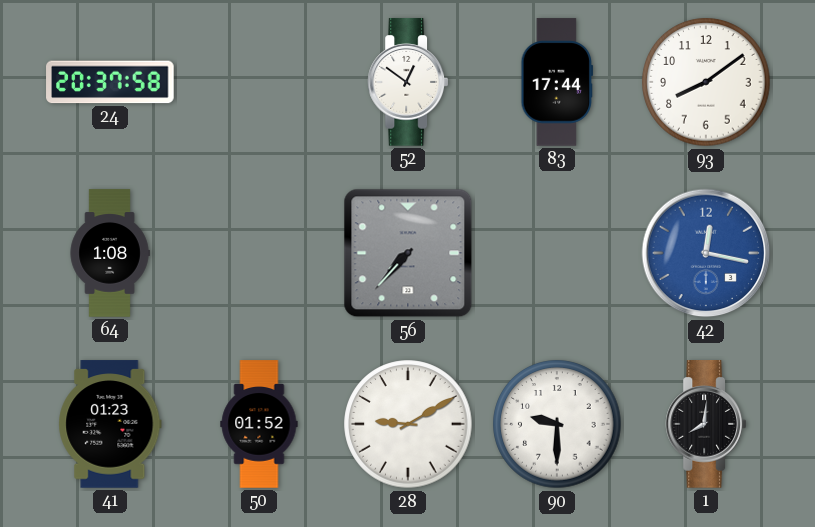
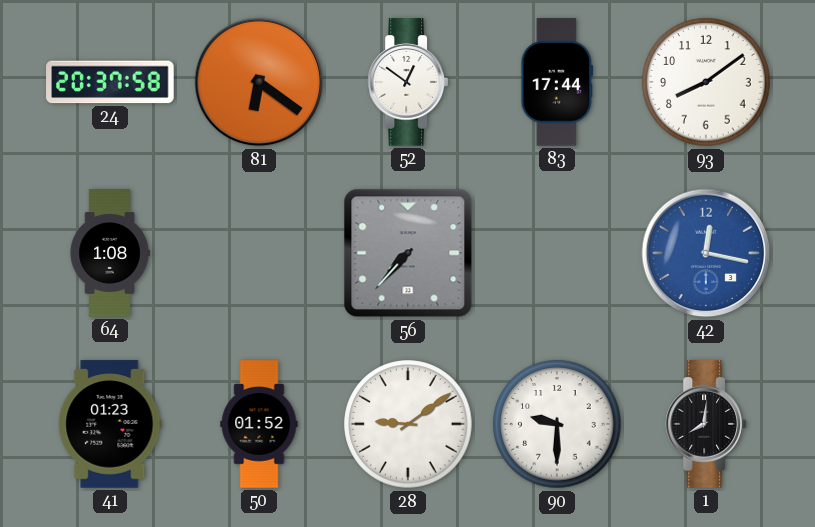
81: none -> 6:21
28: 9:10 -> 9:09
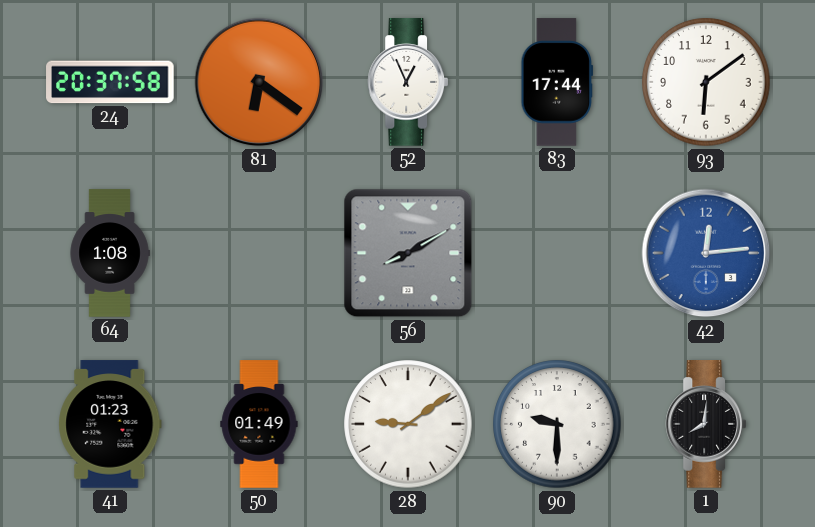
52: 12:51 -> 12:56
93: 8:09 -> 6:09
56: 7:37 -> 8:10
42: 12:17 -> 12:14
50: 01:52 -> 01:49
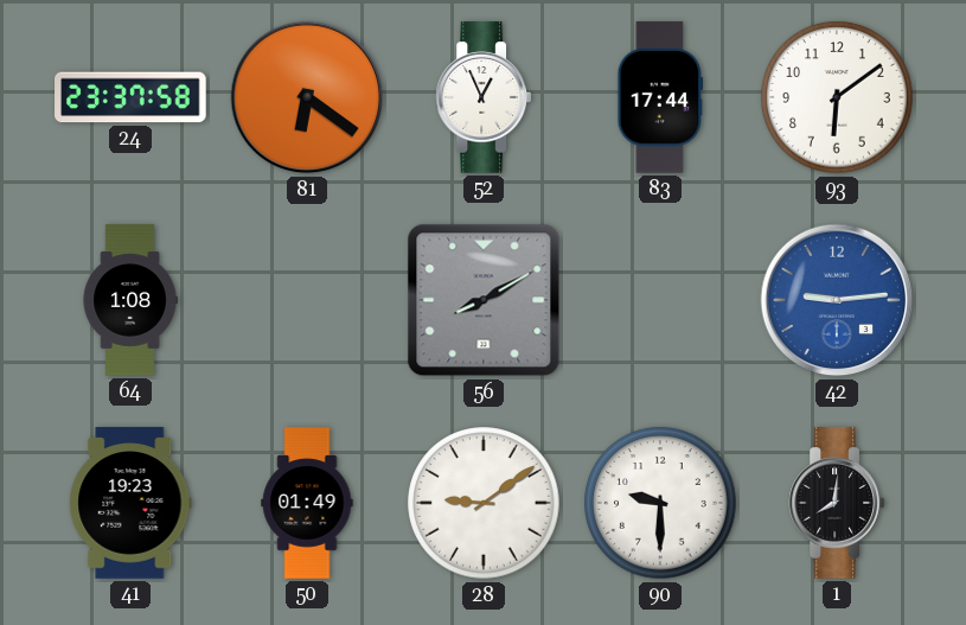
24: 20:37 -> 23:37
42: 12:14 -> 9:14
41: 01:23 -> 19:23
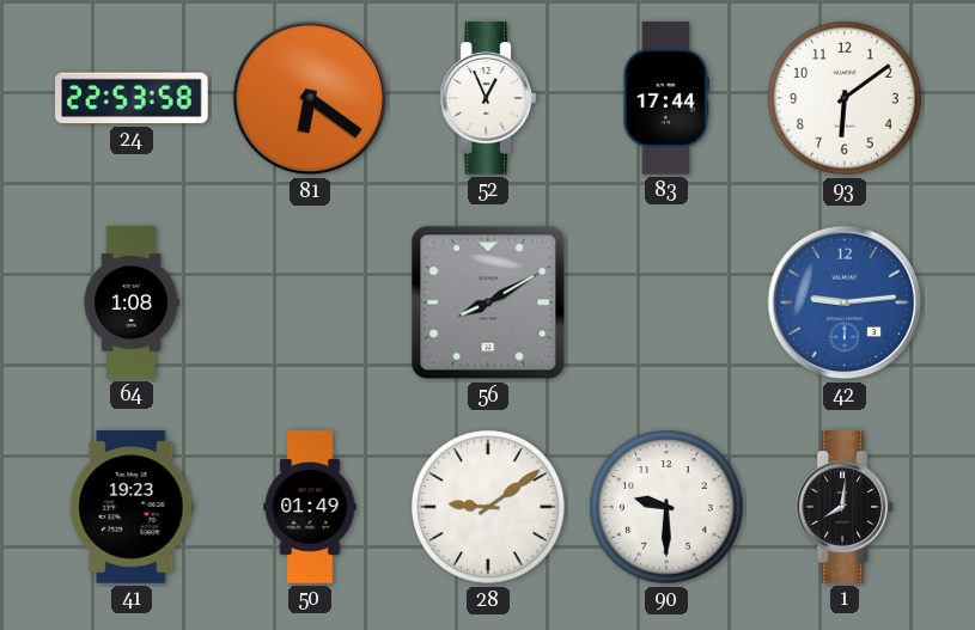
24: 23:37 -> 22:53
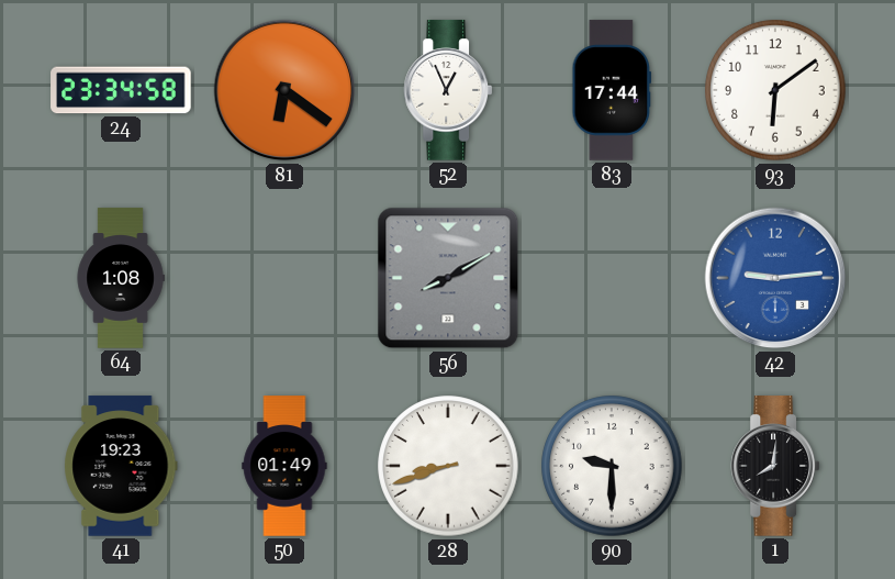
24: 22:53 -> 23:34
28: 9:09 -> 8:42
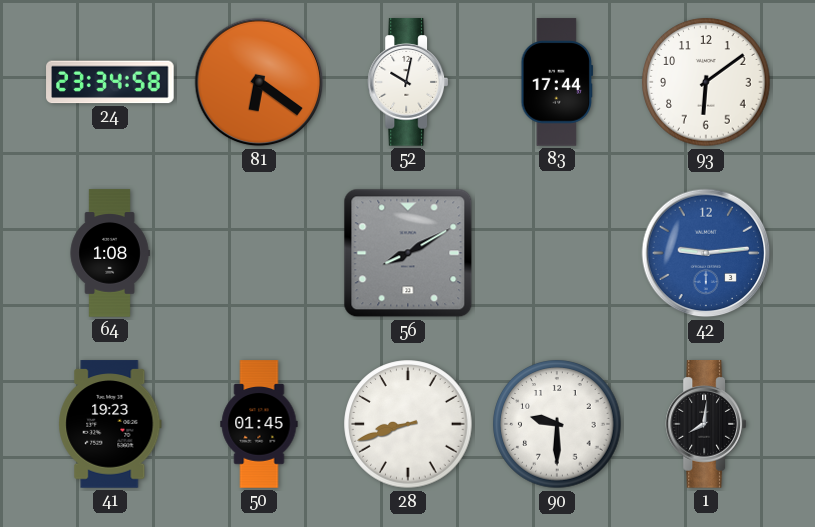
52: 12:56 -> 10:02
50: 01:49 -> 01:45
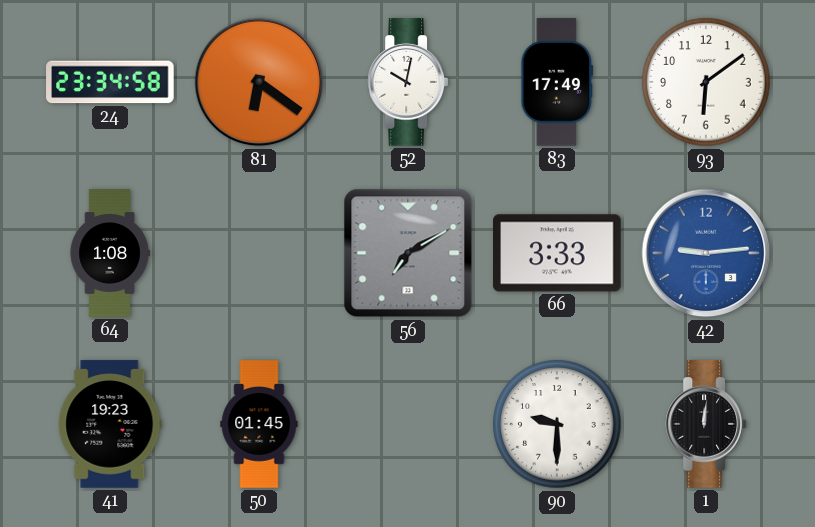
83: 17:44 -> 17:49
56: 8:10 -> 7:10
66: none -> 3:33
28: 8:42 -> none
1: 8:01 -> 12:01
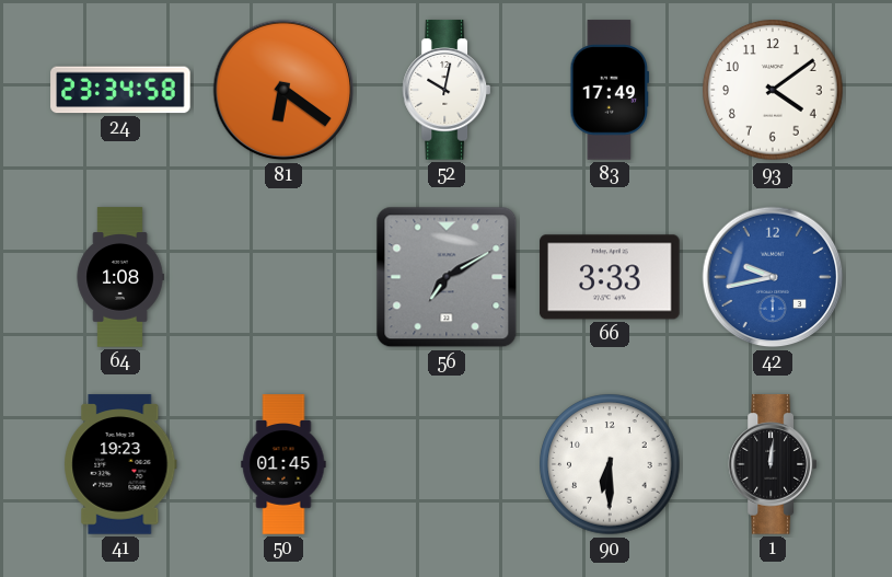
93: 6:09 -> 4:09
42: 9:14 -> 9:43
90: 9:30 -> 6:30
